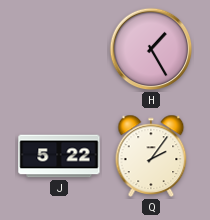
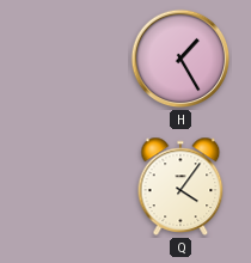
J: 5:22 -> none
Q: 2:06 -> 4:06
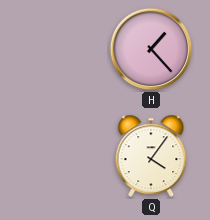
H: 1:25 -> 1:23
